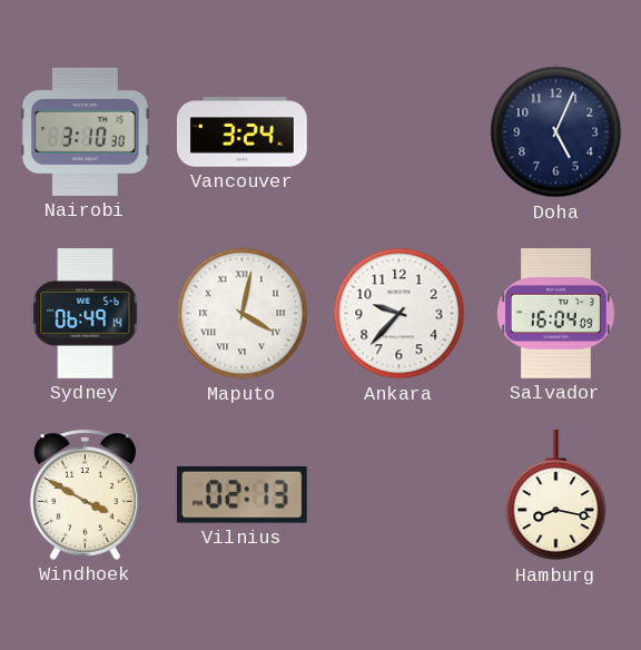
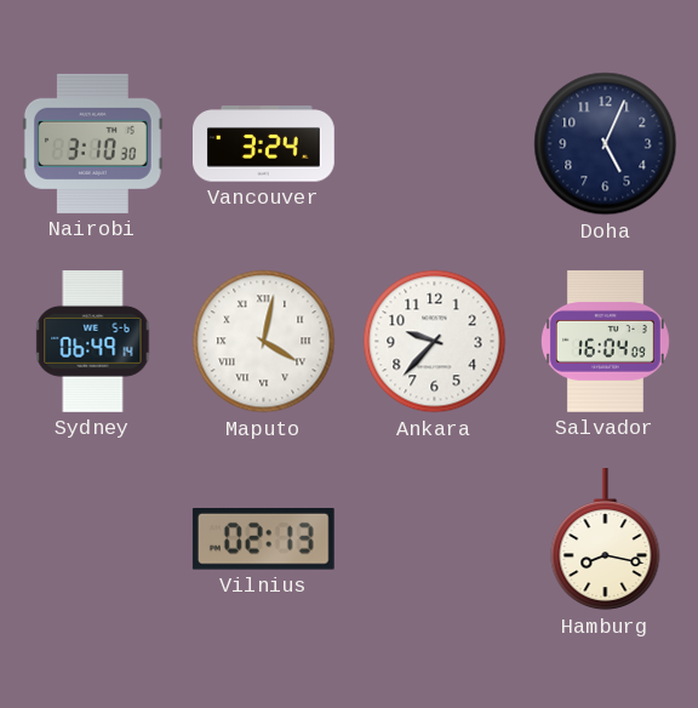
Windhoek: 3:50 -> none
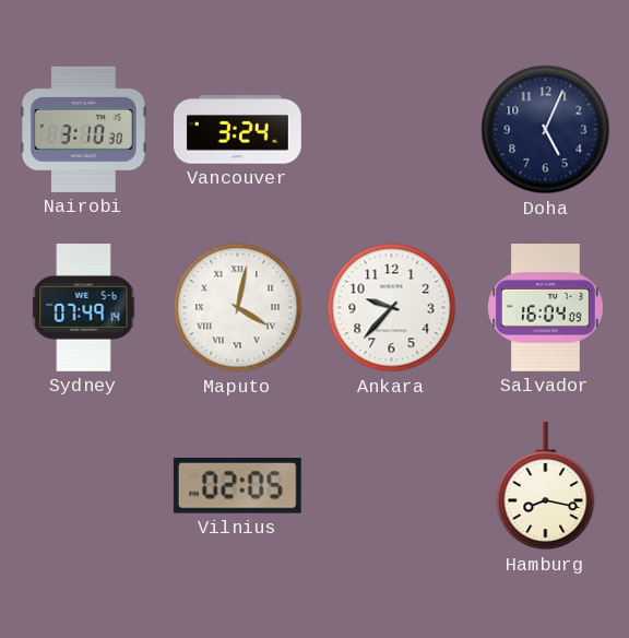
Sydney: 06:49 -> 07:49
Vilnius: 02:13 -> 02:05
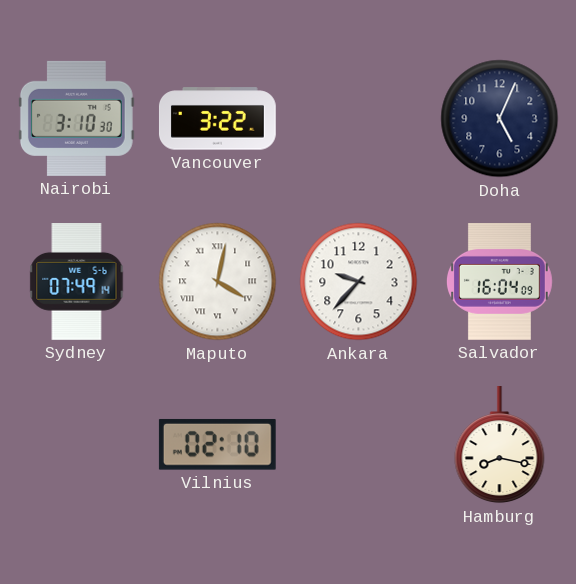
Vancouver: 3:24 -> 3:22
Vilnius: 02:05 -> 02:10
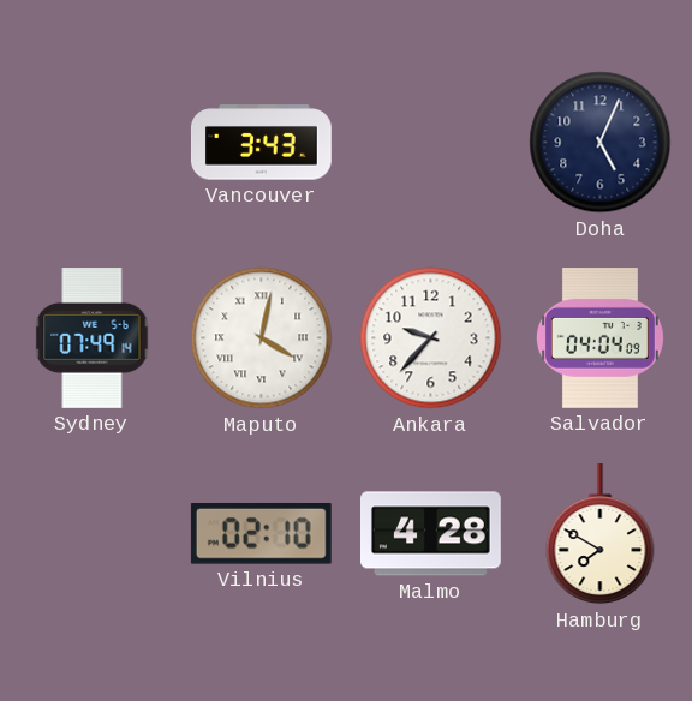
Nairobi: 3:10 -> none
Vancouver: 3:22 -> 3:43
Salvador: 16:04 -> 04:04
Malmo: none -> 4:28
Hamburg: 8:17 -> 7:50
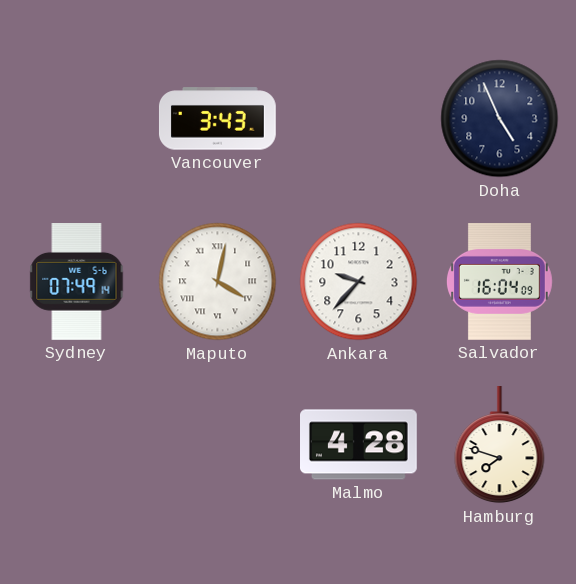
Doha: 5:04 -> 4:56
Salvador: 04:04 -> 16:04
Vilnius: 02:10 -> none
Hamburg: 7:50 -> 7:48
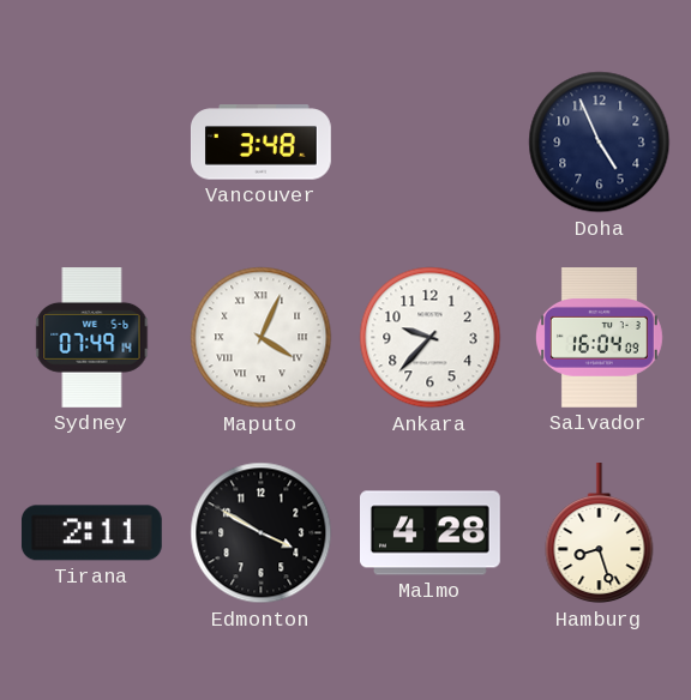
Vancouver: 3:43 -> 3:48
Maputo: 4:02 -> 4:04
Tirana: none -> 2:11
Edmonton: none -> 3:50
Hamburg: 7:48 -> 8:27
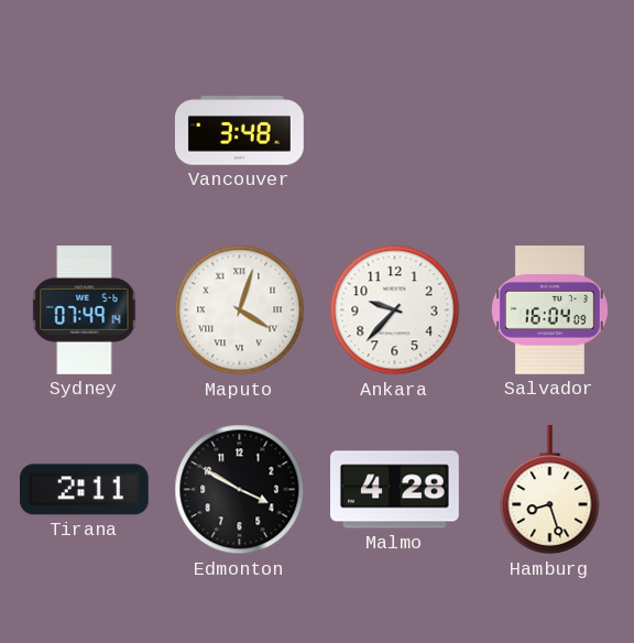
Doha: 4:56 -> none
Maputo: 4:04 -> 4:03
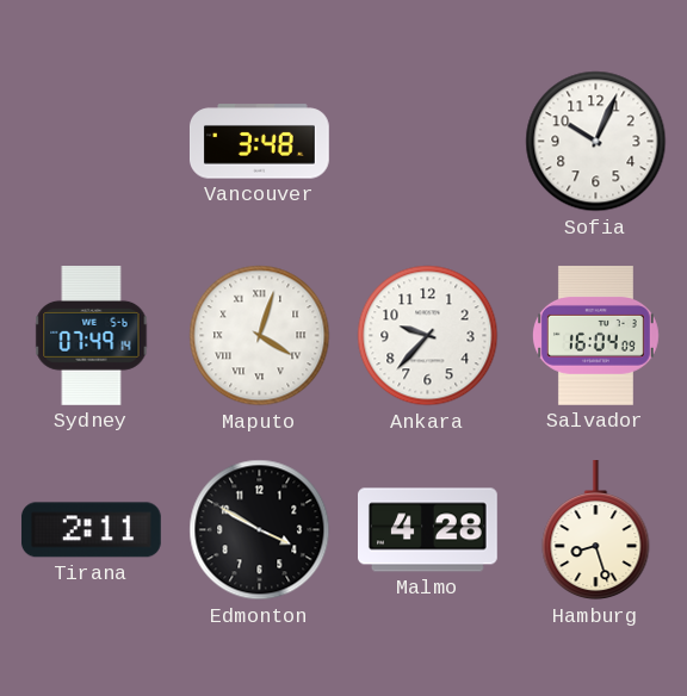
Sofia: none -> 10:04
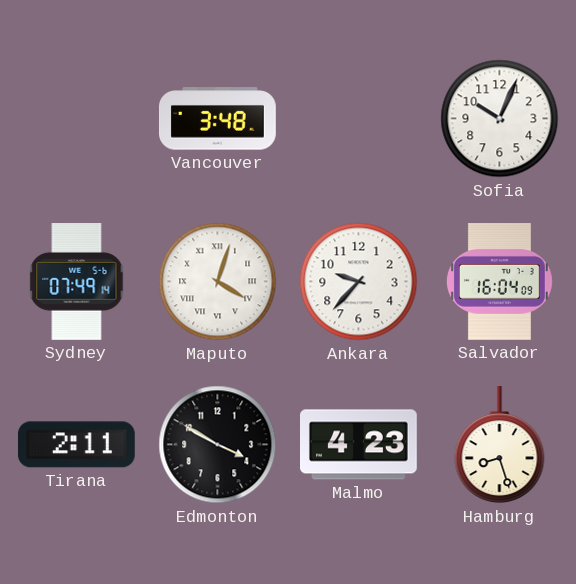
Malmo: 4:28 -> 4:23
